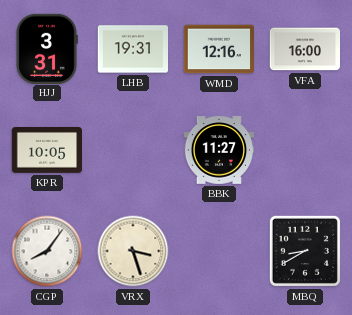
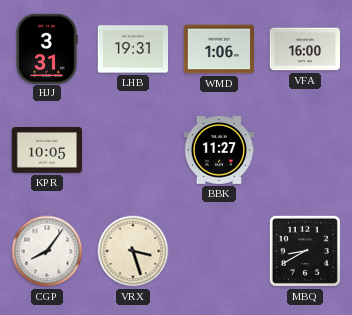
WMD: 12:16 -> 1:06
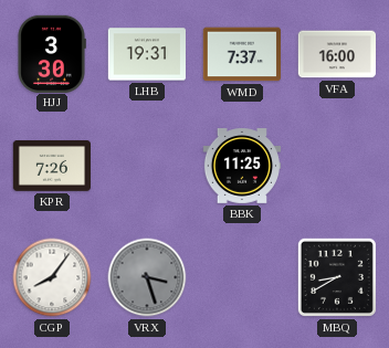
HJJ: 3:31 -> 3:30
WMD: 1:06 -> 7:37
KPR: 10:05 -> 7:26
BBK: 11:27 -> 11:25
VRX dial: cream -> grey
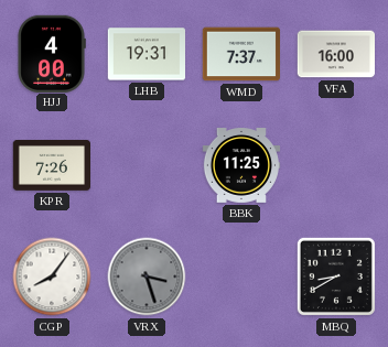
HJJ: 3:30 -> 4:00
